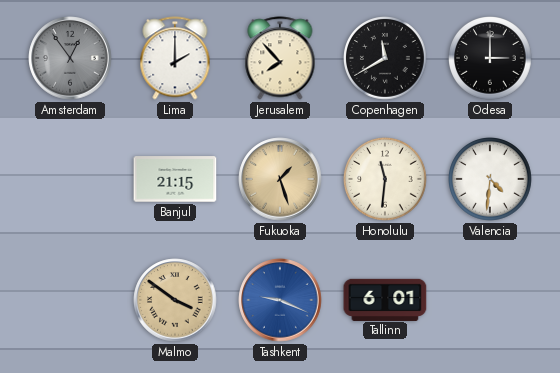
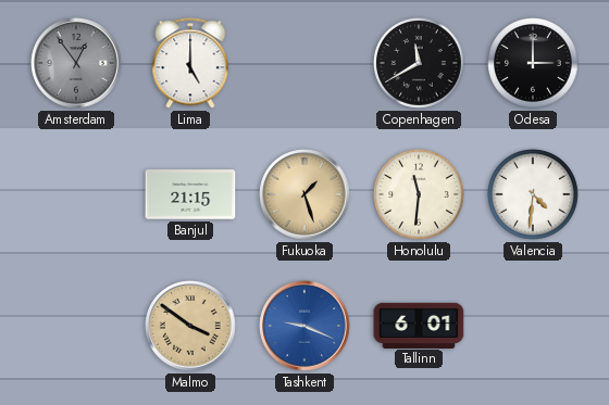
Lima: 2:00 -> 5:00
Jerusalem: 7:53 -> none
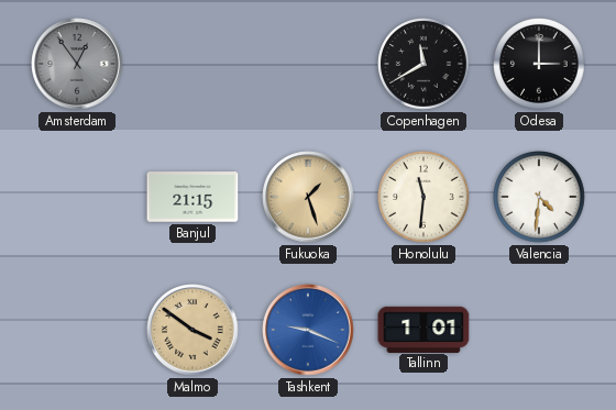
Lima: 5:00 -> none
Tallinn: 6:01 -> 1:01
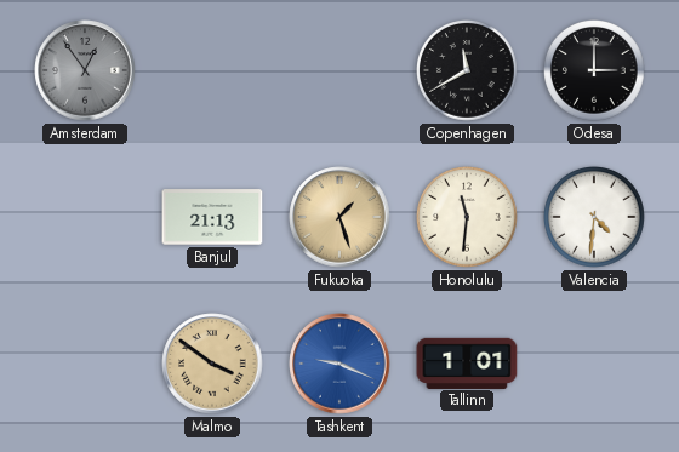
Banjul: 21:15 -> 21:13
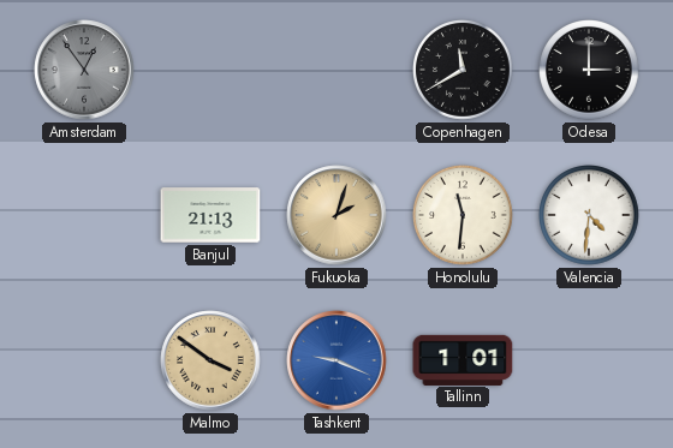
Fukuoka: 1:27 -> 2:03
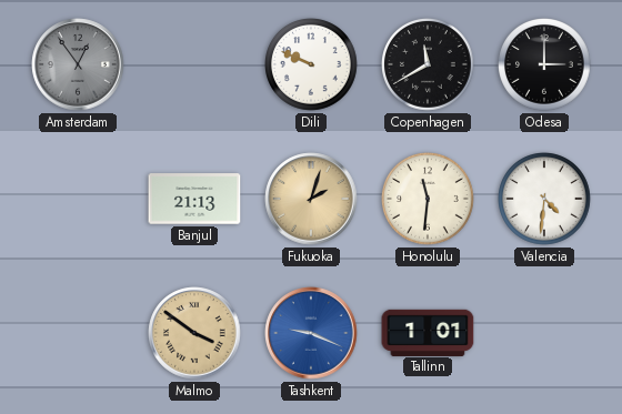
Dili: none -> 9:49
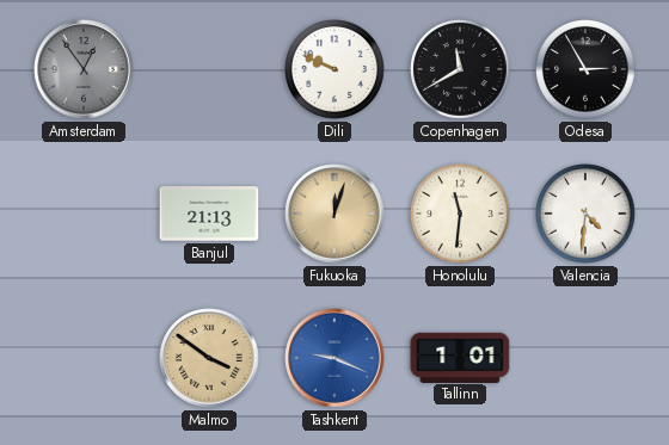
Odesa: 3:00 -> 2:55
Fukuoka: 2:03 -> 12:03
